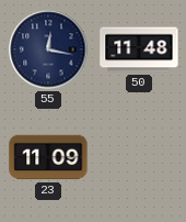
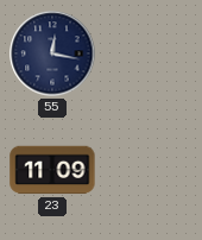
50: 11:48 -> none
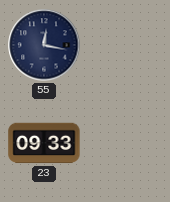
23: 11:09 -> 09:33
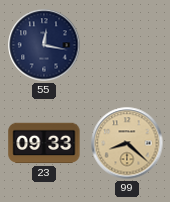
99: none -> 8:22
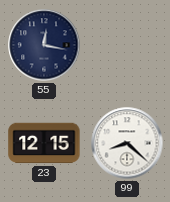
23: 09:33 -> 12:15
99 dial: champagne -> white
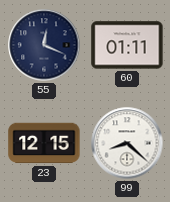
55: 12:17 -> 12:19
60: none -> 01:11
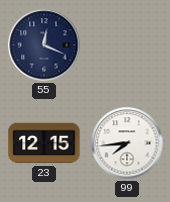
60: 01:11 -> none
99: 8:22 -> 7:44
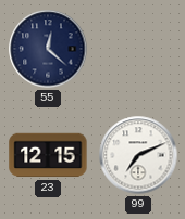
55: 12:19 -> 12:22
99: 7:44 -> 7:11
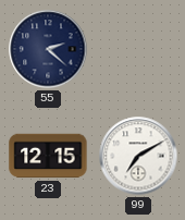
55: 12:22 -> 2:22
99: 7:11 -> 7:10
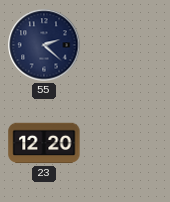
23: 12:15 -> 12:20
99: 7:10 -> none
